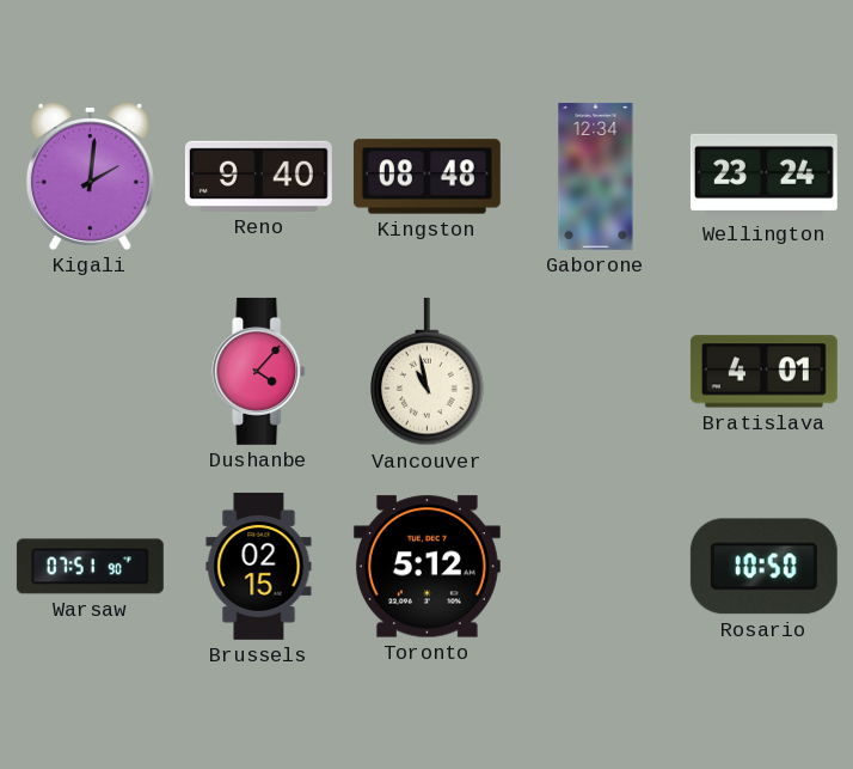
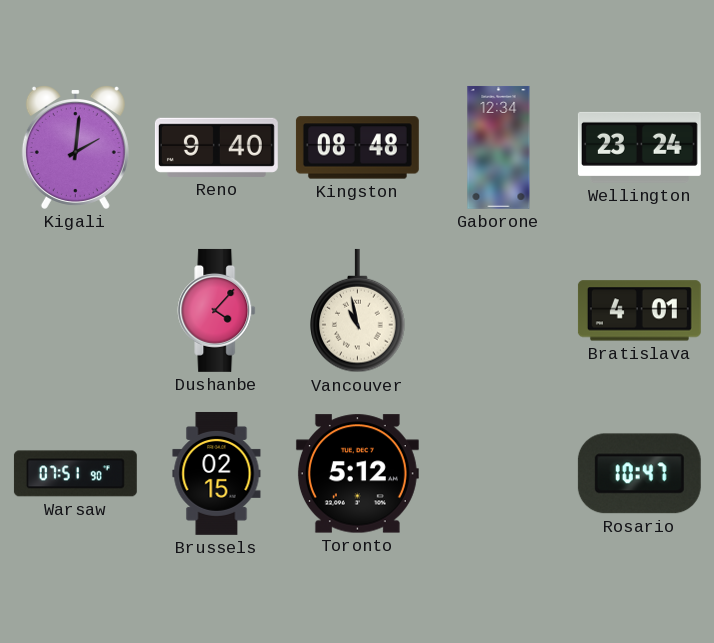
Rosario: 10:50 -> 10:47
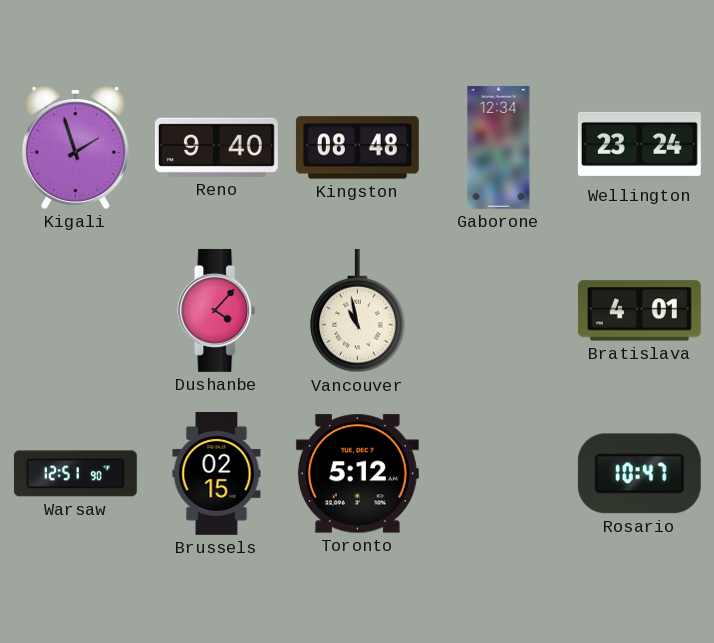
Kigali: 2:01 -> 1:57
Warsaw: 07:51 -> 12:51
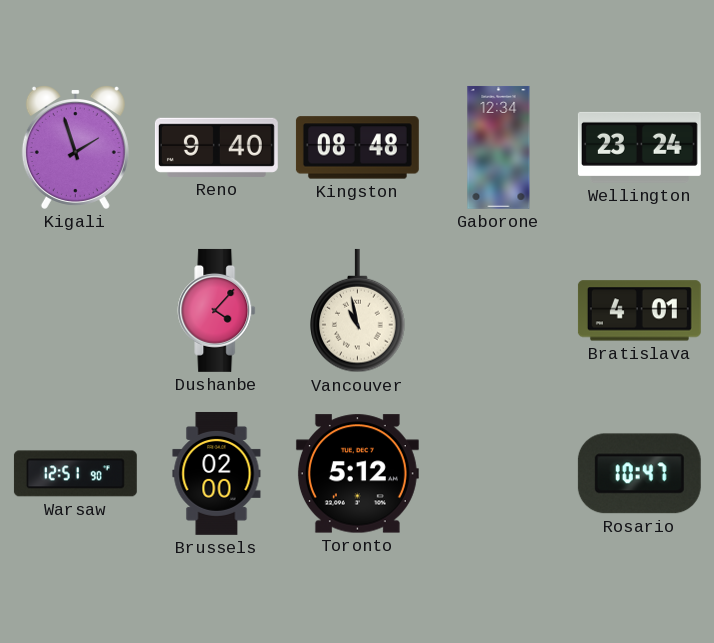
Brussels: 02:15 -> 02:00
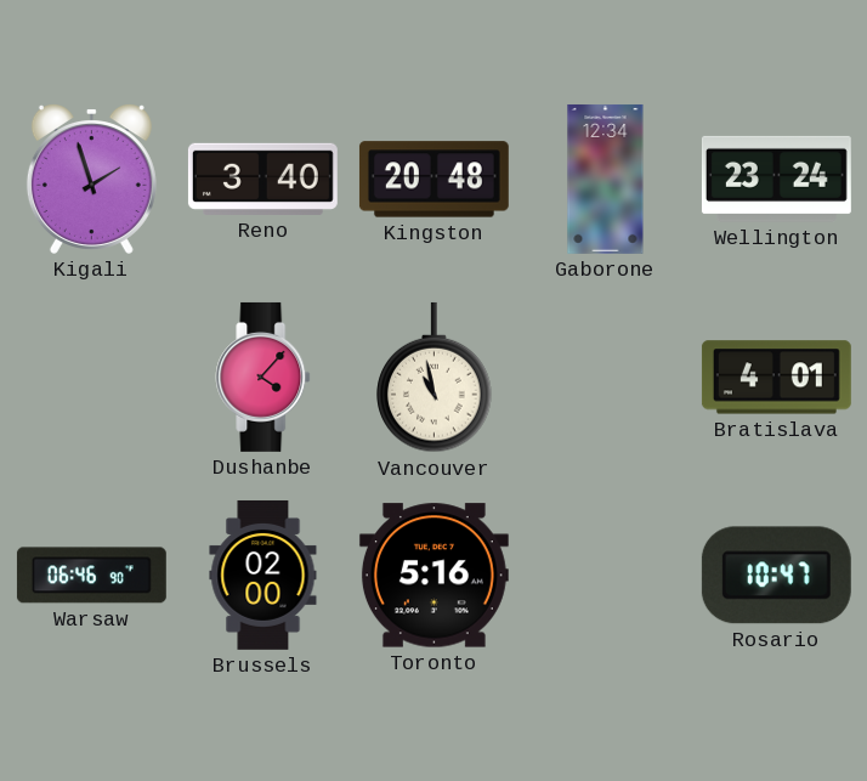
Reno: 9:40 -> 3:40
Kingston: 08:48 -> 20:48
Warsaw: 12:51 -> 06:46
Toronto: 5:12 -> 5:16
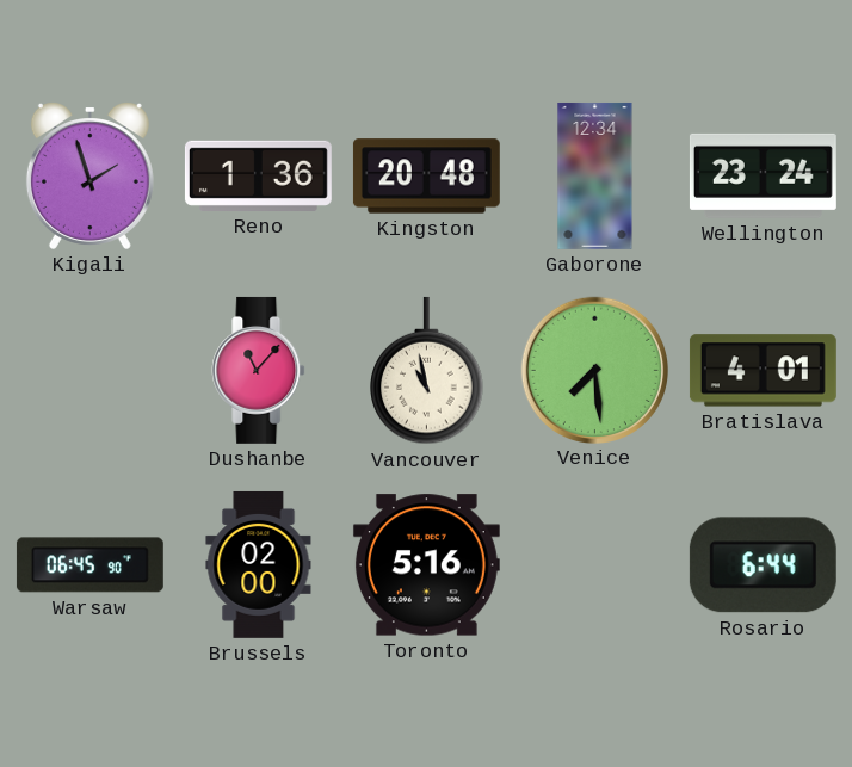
Reno: 3:40 -> 1:36
Dushanbe: 4:07 -> 11:07
Venice: none -> 7:29
Warsaw: 06:46 -> 06:45
Rosario: 10:47 -> 6:44
